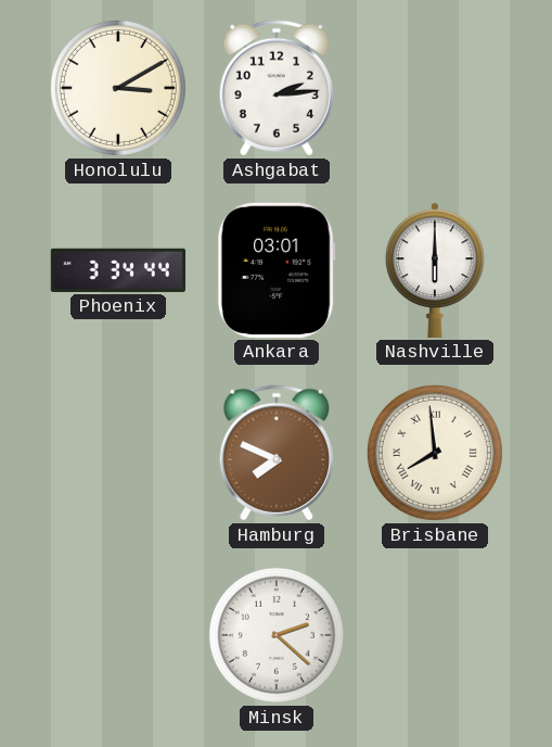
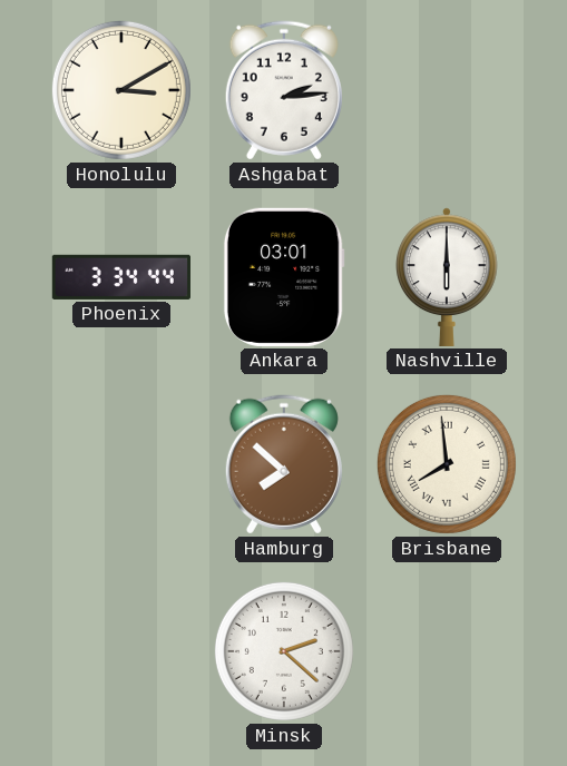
Hamburg: 7:49 -> 7:52
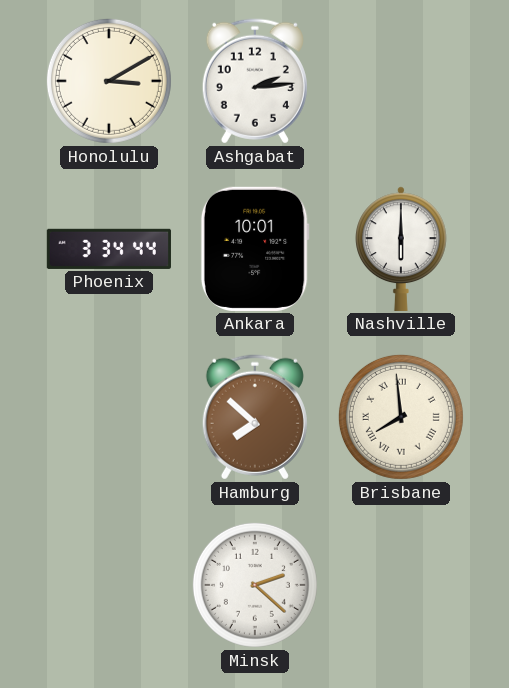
Ankara: 03:01 -> 10:01
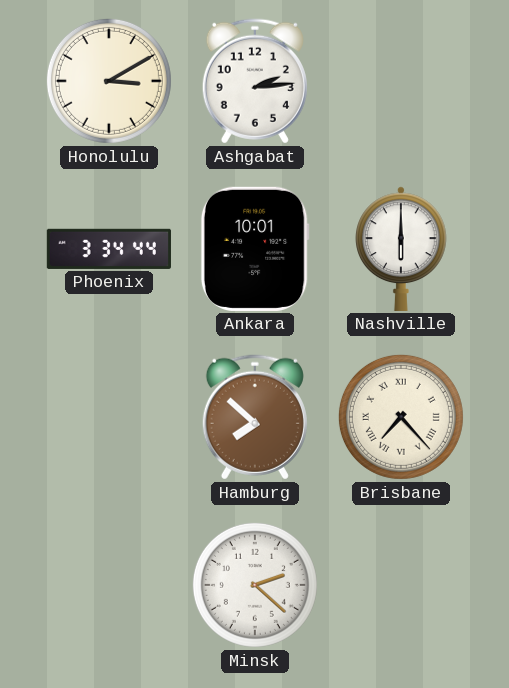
Brisbane: 7:59 -> 7:23
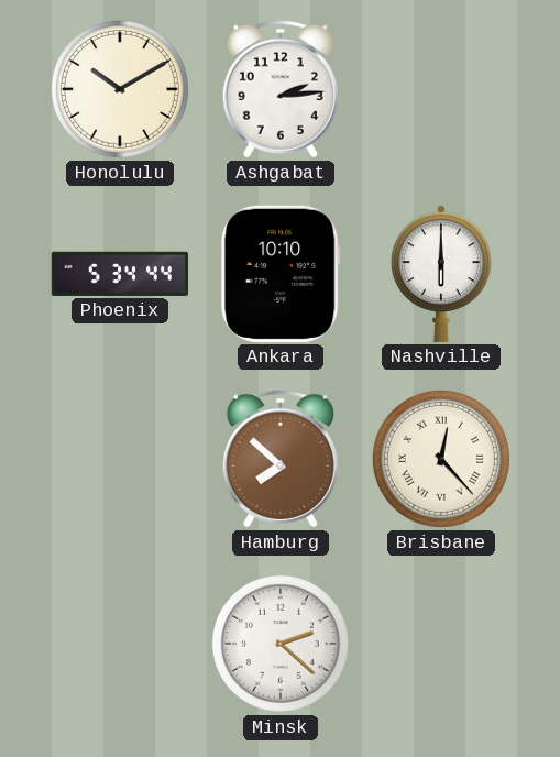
Honolulu: 3:10 -> 10:10
Phoenix: 3:34 -> 5:34
Ankara: 10:01 -> 10:10
Brisbane: 7:23 -> 12:23
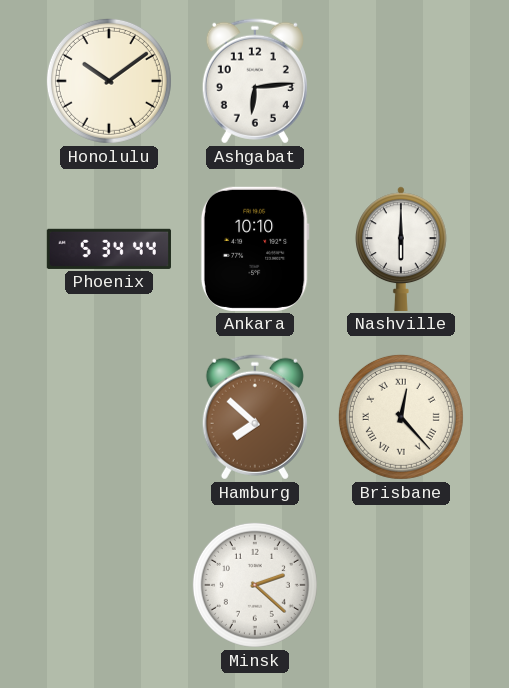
Honolulu: 10:10 -> 10:09
Ashgabat: 2:14 -> 6:14
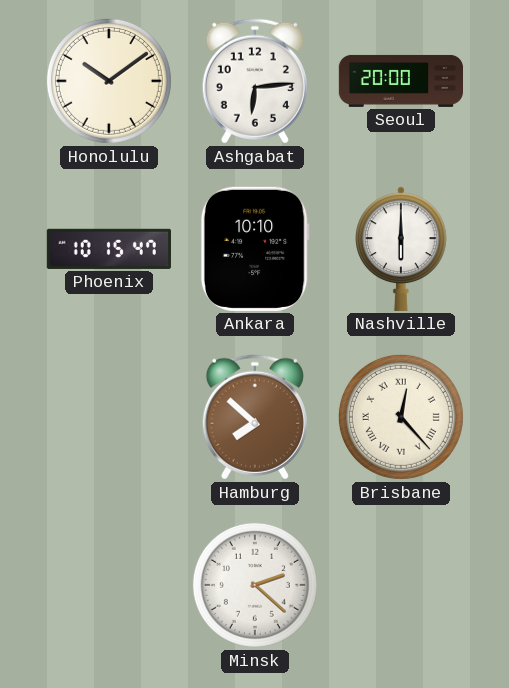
Seoul: none -> 20:00
Phoenix: 5:34 -> 10:15
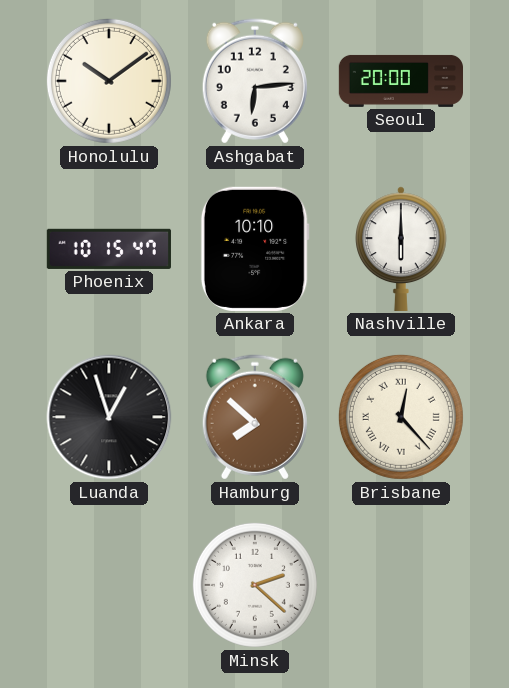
Luanda: none -> 12:57
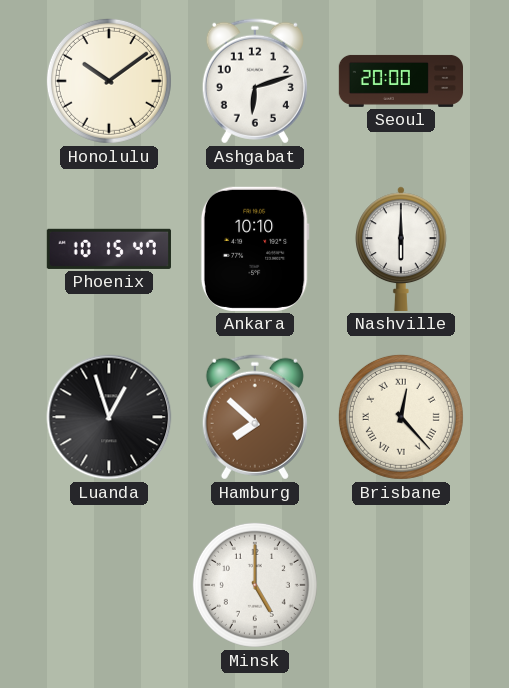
Ashgabat: 6:14 -> 6:12
Minsk: 2:22 -> 5:00
